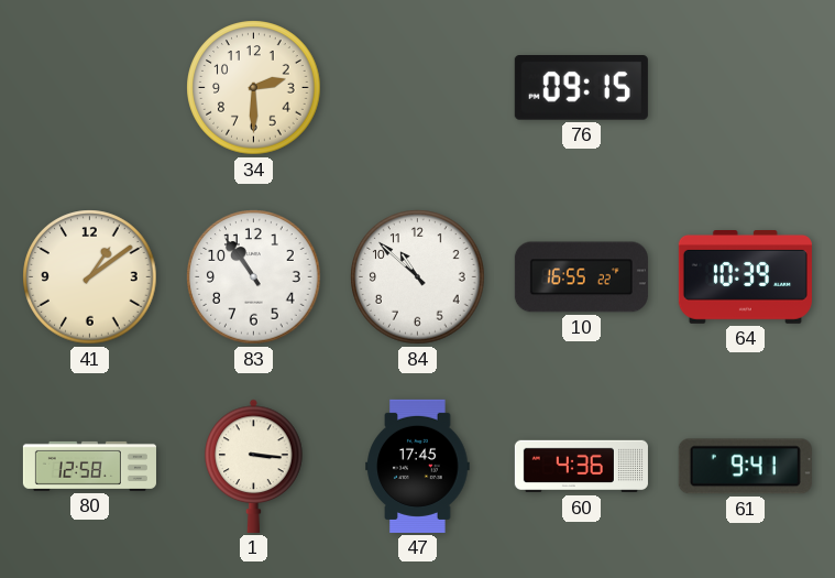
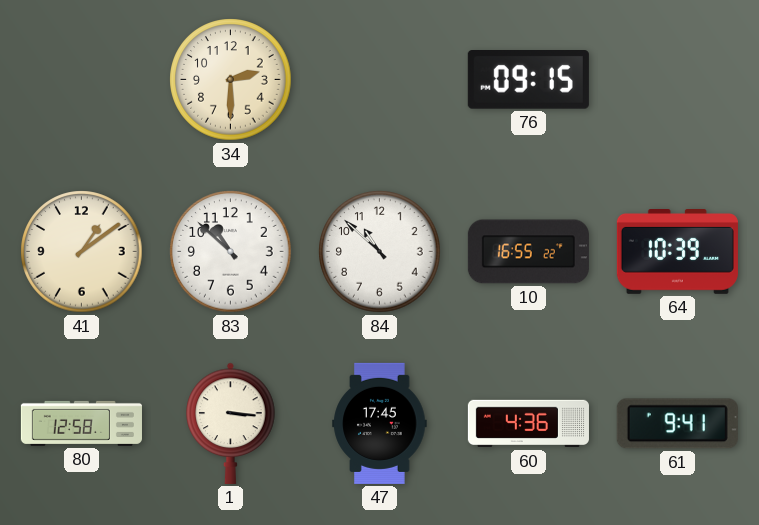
83: 10:54 -> 10:52
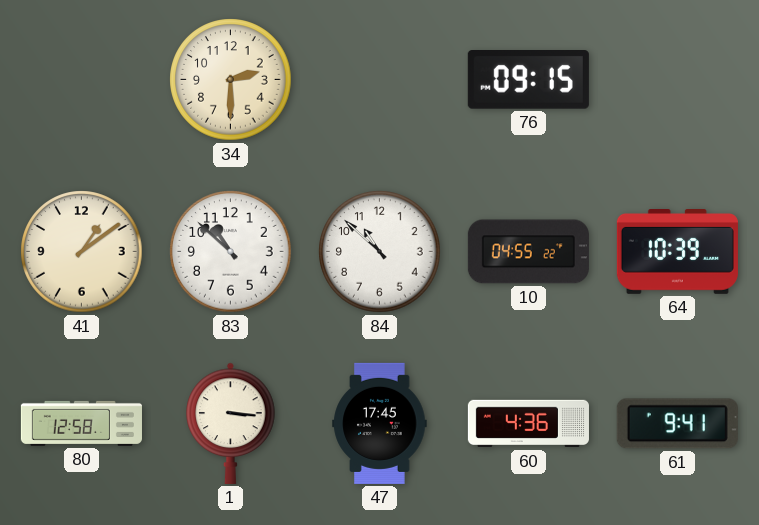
10: 16:55 -> 04:55
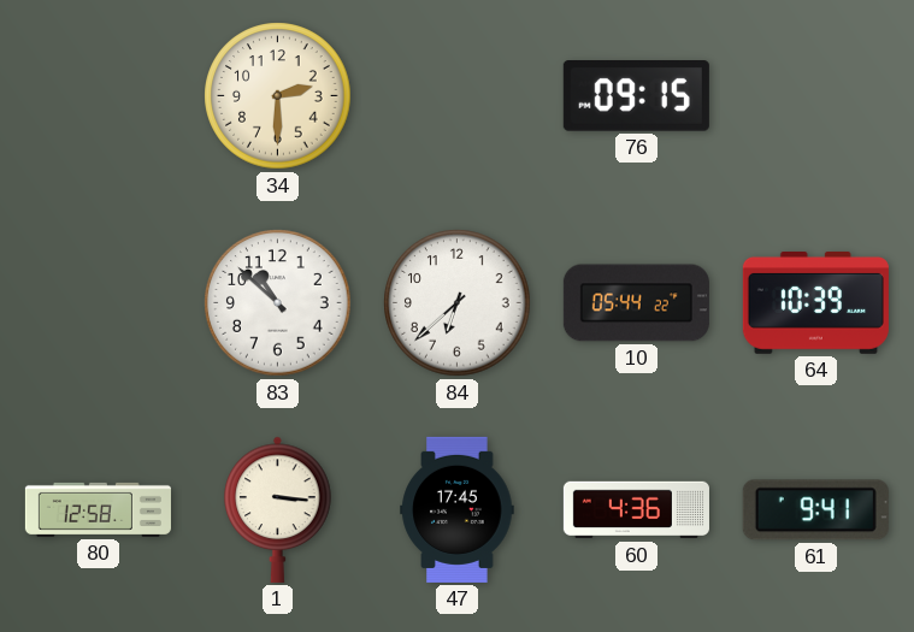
41: 1:09 -> none
84: 10:52 -> 6:38
10: 04:55 -> 05:44
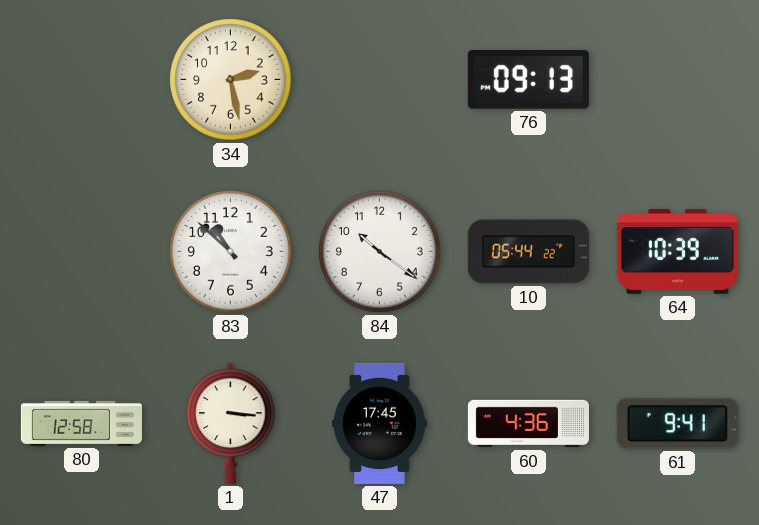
34: 2:30 -> 2:28
76: 09:15 -> 09:13
84: 6:38 -> 10:21
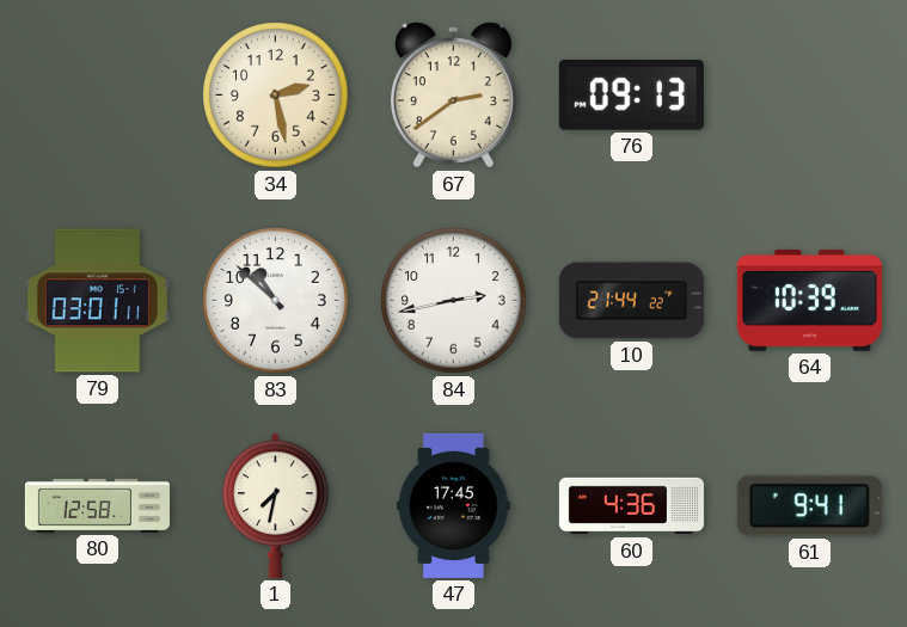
67: none -> 2:39
79: none -> 03:01
84: 10:21 -> 2:43
10: 05:44 -> 21:44
1: 3:16 -> 7:32
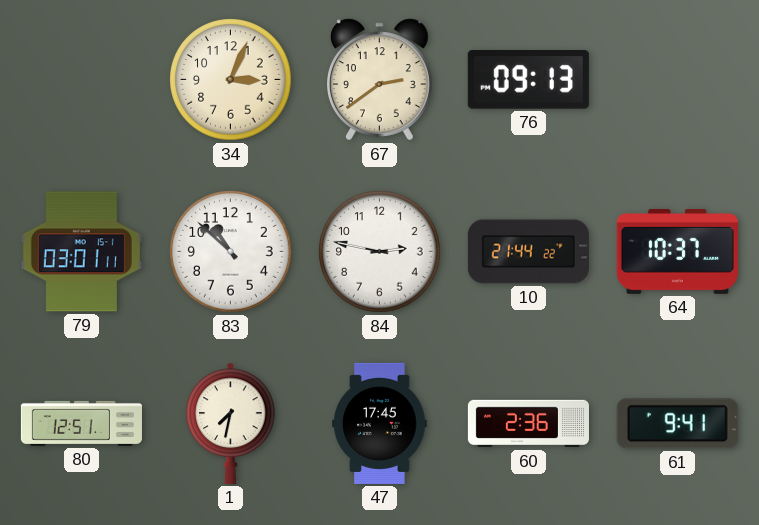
34: 2:28 -> 3:04
84: 2:43 -> 2:47
64: 10:39 -> 10:37
80: 12:58 -> 12:51
60: 4:36 -> 2:36
